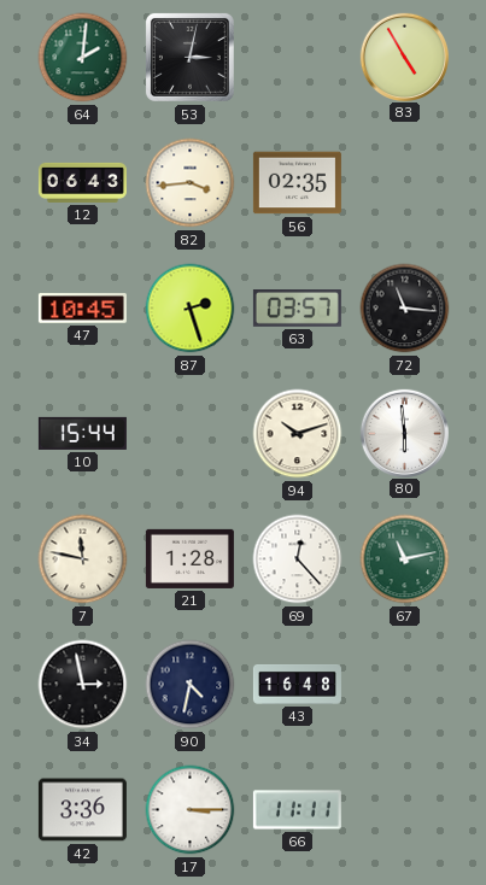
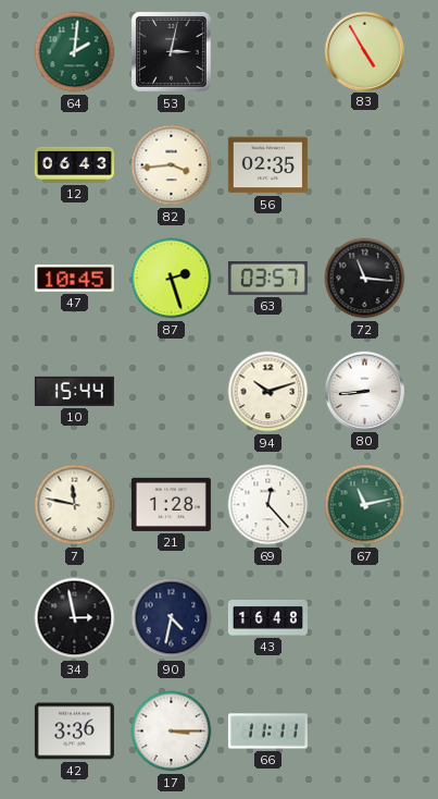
80: 5:59 -> 8:44
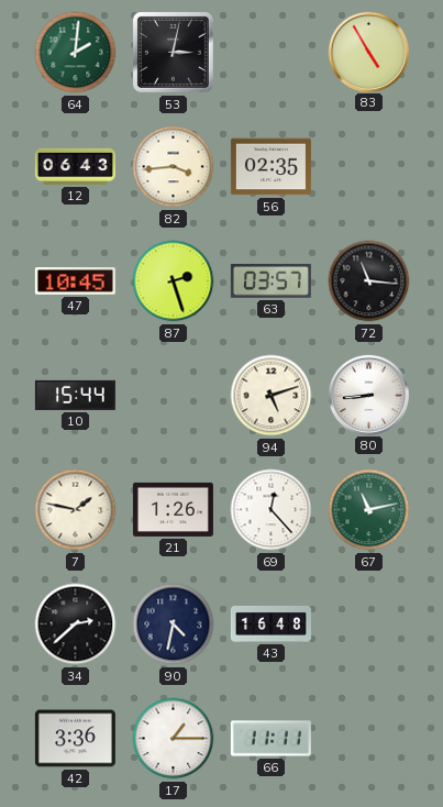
94: 10:12 -> 5:12
7: 11:47 -> 1:47
21: 1:28 -> 1:26
34: 2:58 -> 2:38
17: 3:15 -> 1:15
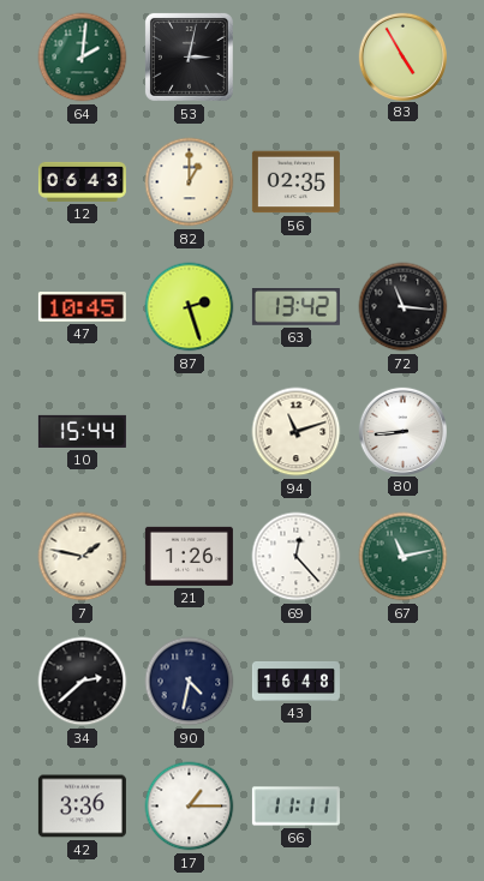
82: 3:44 -> 1:00
63: 03:57 -> 13:42
94: 5:12 -> 11:12
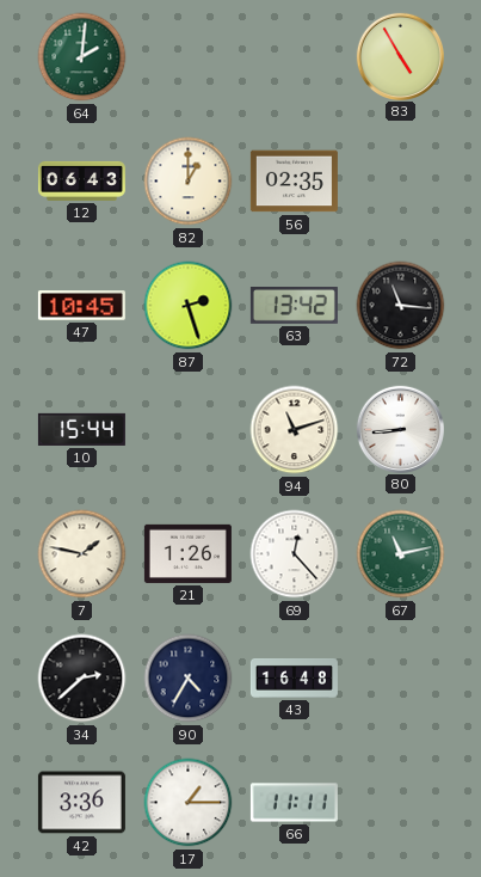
53: 3:02 -> none
90: 4:32 -> 4:35
